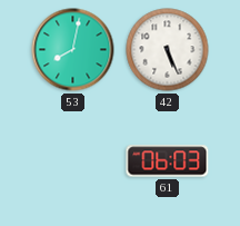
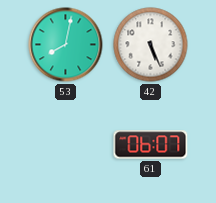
61: 06:03 -> 06:07
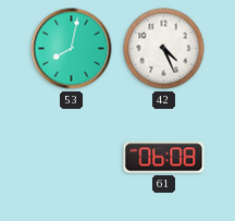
42: 5:26 -> 4:26
61: 06:07 -> 06:08
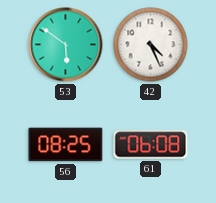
53: 8:02 -> 5:51
56: none -> 08:25
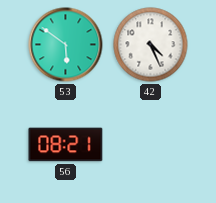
56: 08:25 -> 08:21
61: 06:08 -> none
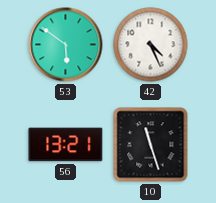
56: 08:21 -> 13:21
10: none -> 11:27
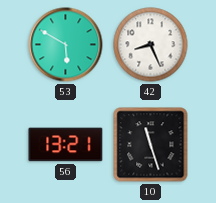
53: 5:51 -> 5:50
42: 4:26 -> 8:26
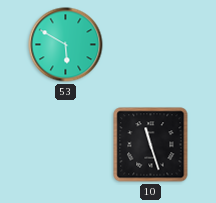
42: 8:26 -> none
56: 13:21 -> none
